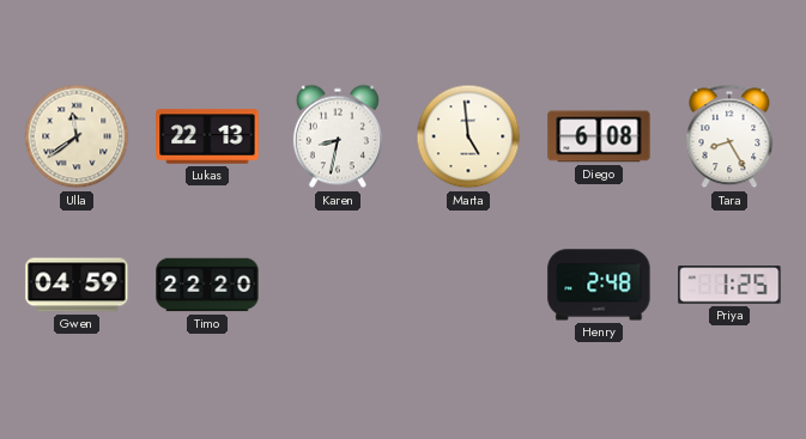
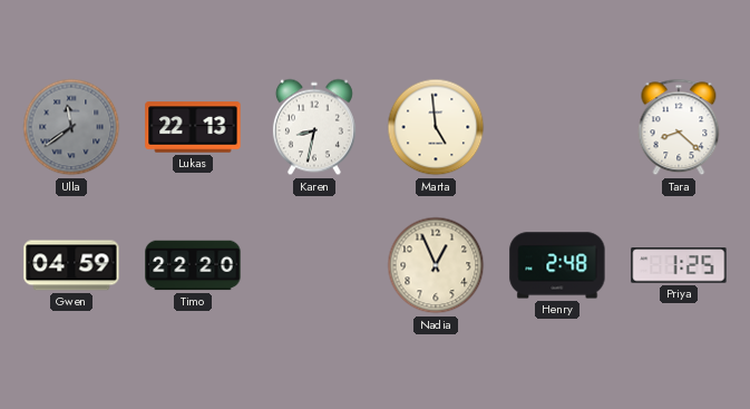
Ulla dial: cream -> grey
Diego: 6:08 -> none
Tara: 8:25 -> 8:22
Nadia: none -> 12:56
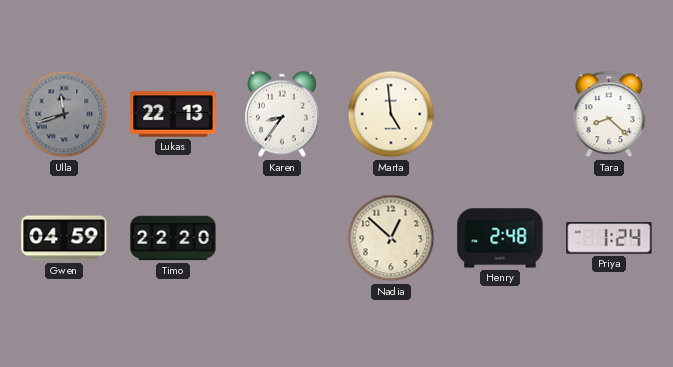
Ulla: 11:39 -> 11:42
Karen: 8:32 -> 8:36
Nadia: 12:56 -> 12:52
Priya: 1:25 -> 1:24
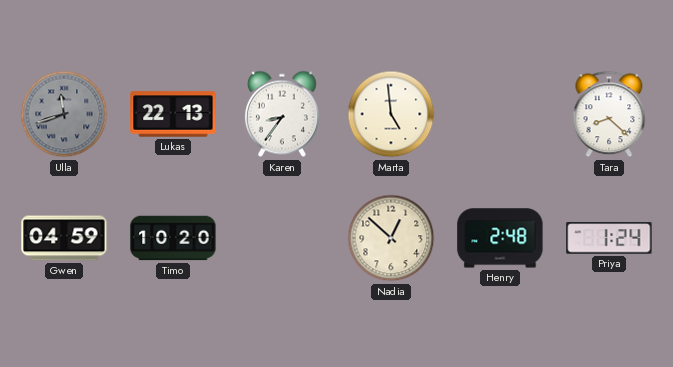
Timo: 22:20 -> 10:20
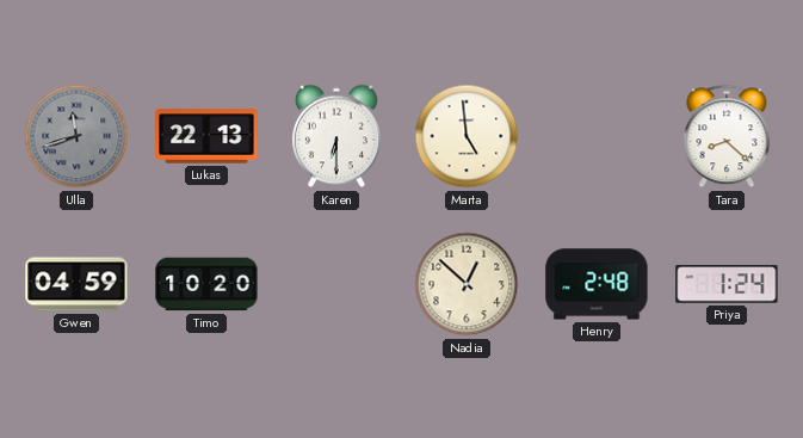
Karen: 8:36 -> 6:30
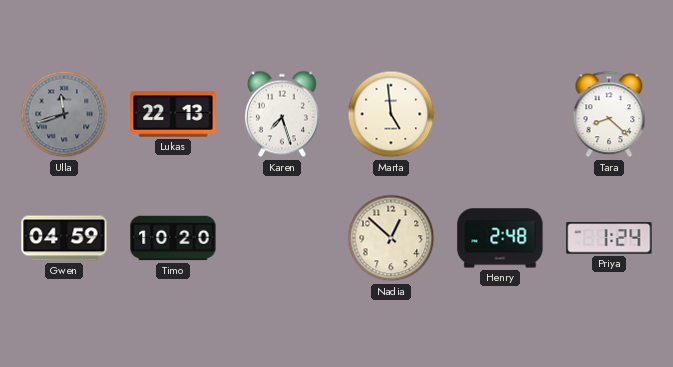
Karen: 6:30 -> 7:27
